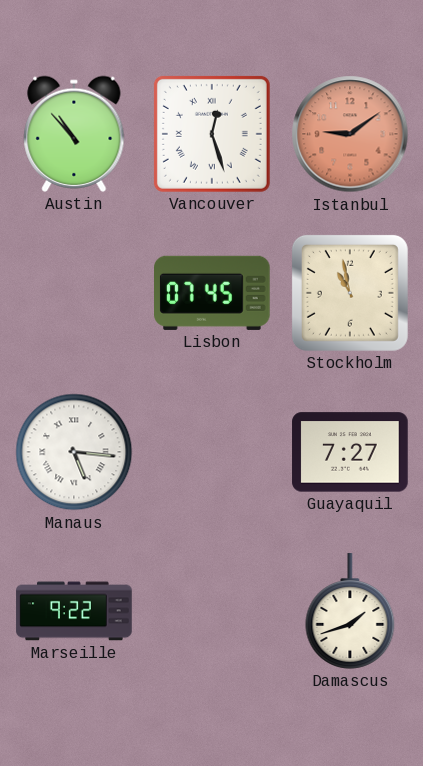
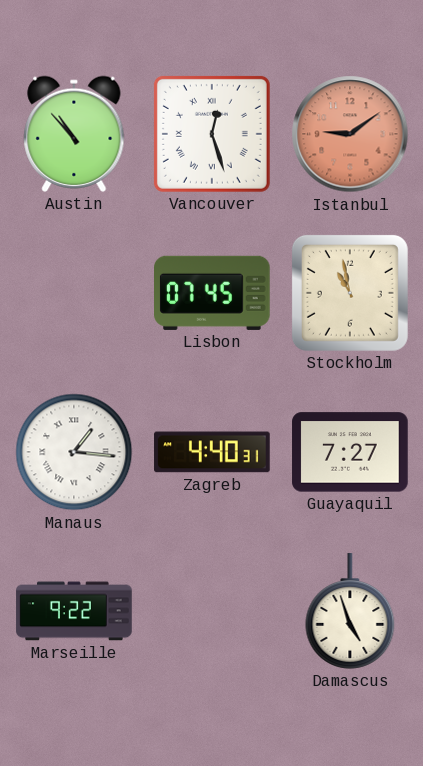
Manaus: 5:16 -> 1:16
Zagreb: none -> 4:40
Damascus: 1:42 -> 4:57
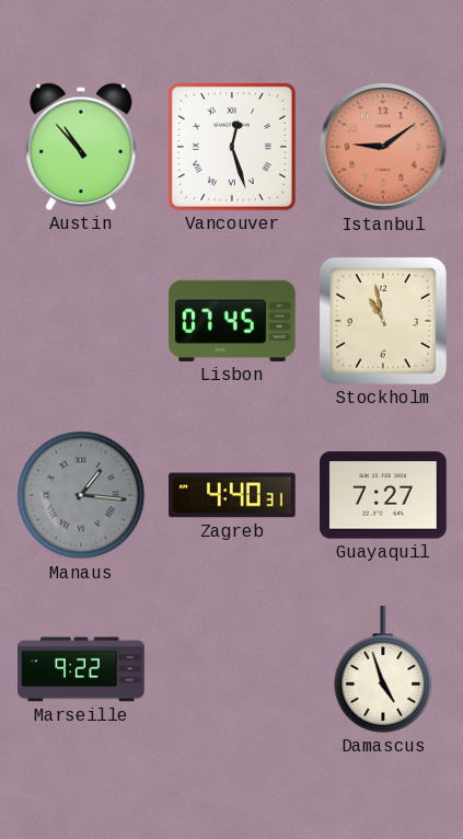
Manaus dial: white -> grey
